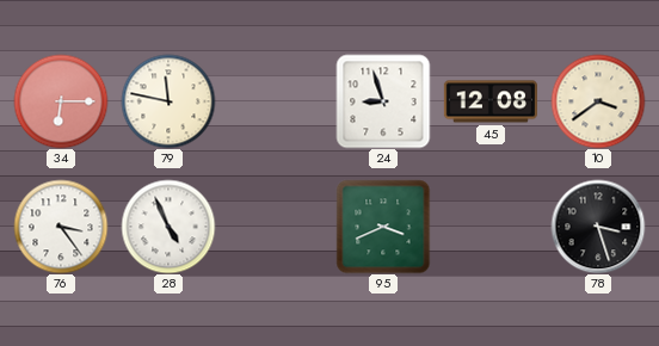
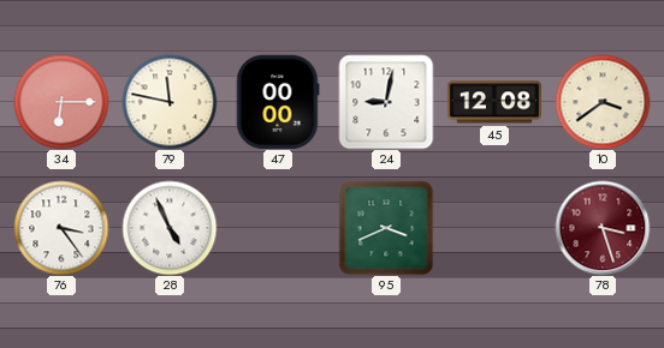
47: none -> 00:00
24: 8:57 -> 9:02
78 dial: black -> burgundy
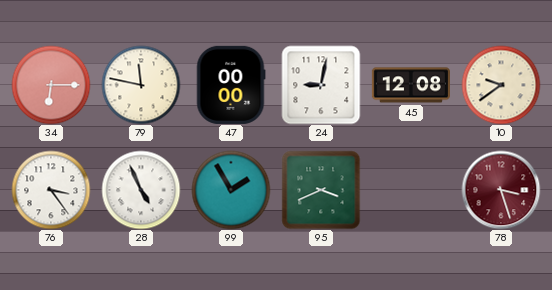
10: 3:39 -> 9:39
99: none -> 1:55
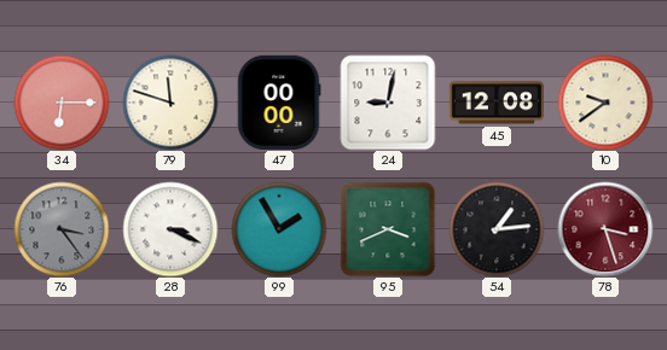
79: 11:47 -> 11:48
76 dial: white -> grey
28: 4:56 -> 3:19
54: none -> 1:14
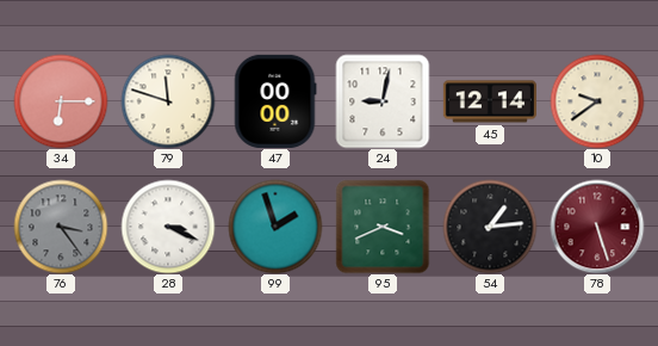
45: 12:08 -> 12:14
99: 1:55 -> 1:57
78: 3:27 -> 5:27
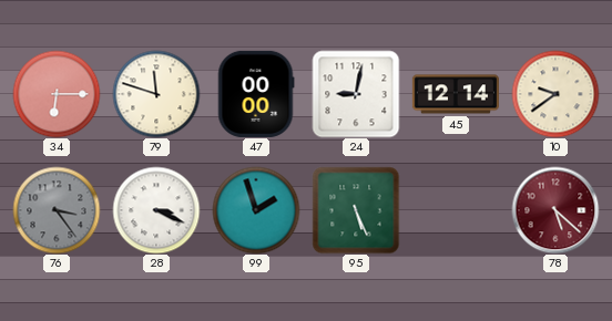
95: 3:41 -> 5:26
54: 1:14 -> none
78: 5:27 -> 5:22
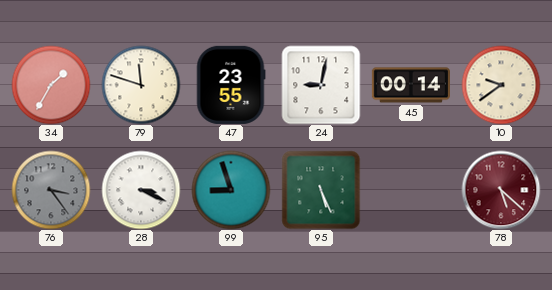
34: 6:15 -> 1:35
47: 00:00 -> 23:55
45: 12:14 -> 00:14
99: 1:57 -> 8:57
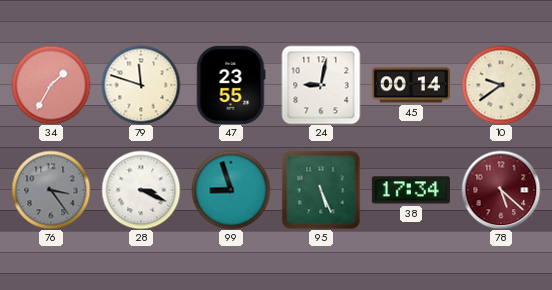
38: none -> 17:34
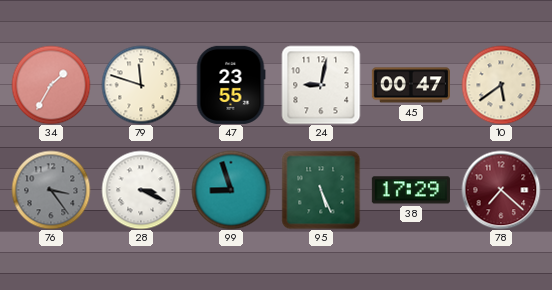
45: 00:14 -> 00:47
10: 9:39 -> 5:39
38: 17:34 -> 17:29
78: 5:22 -> 7:22
